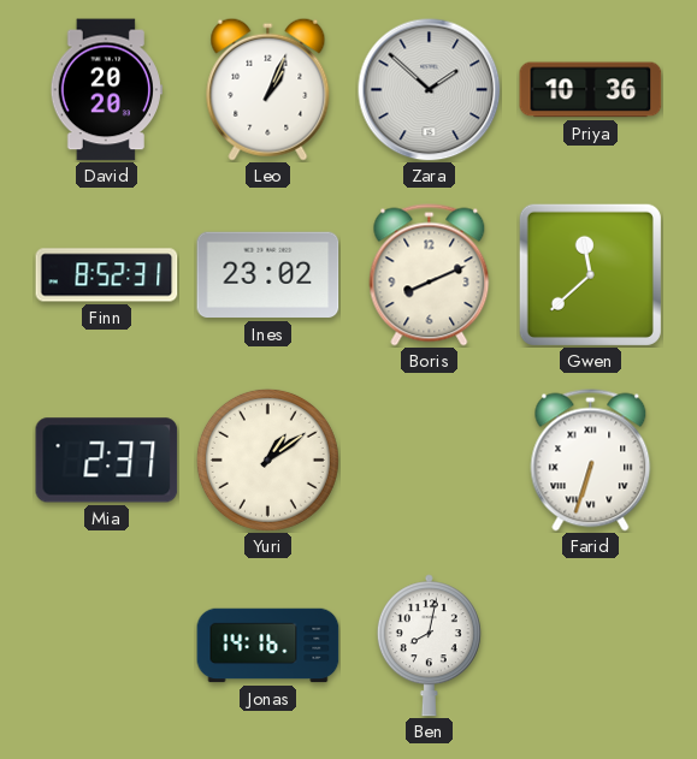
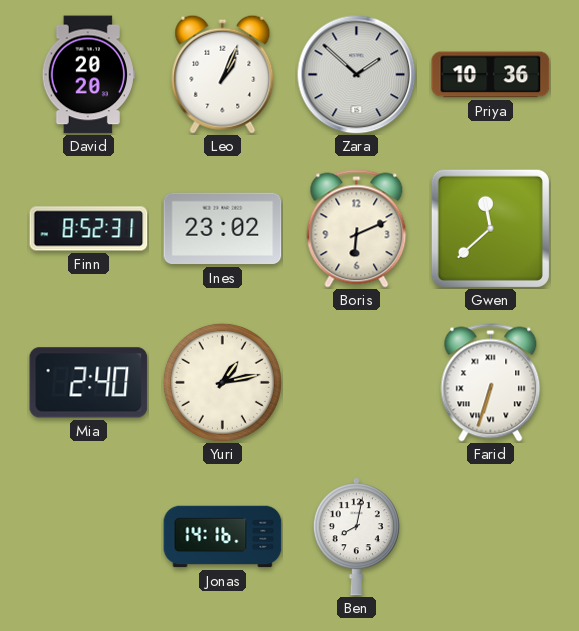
Boris: 8:11 -> 6:11
Mia: 2:37 -> 2:40
Yuri: 1:09 -> 1:13
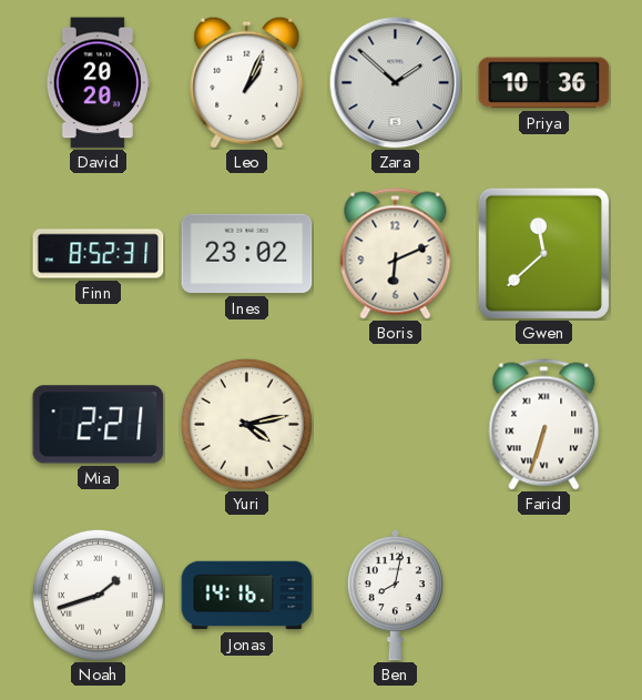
Mia: 2:40 -> 2:21
Yuri: 1:13 -> 4:13
Noah: none -> 1:42
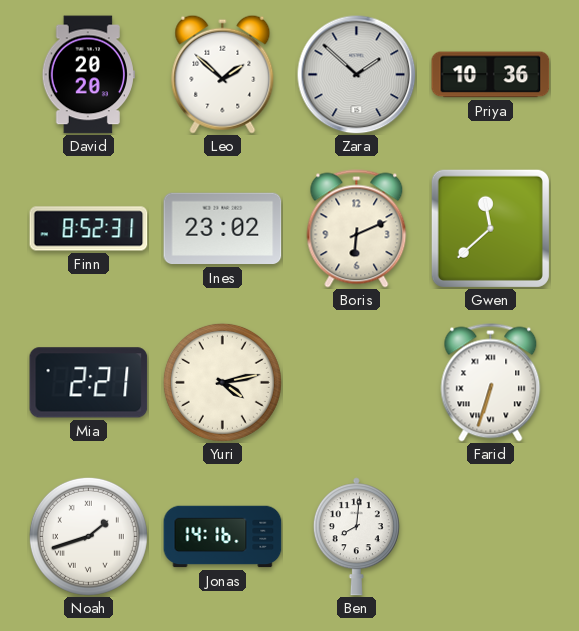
Leo: 1:04 -> 1:52
Ben: 8:02 -> 8:01
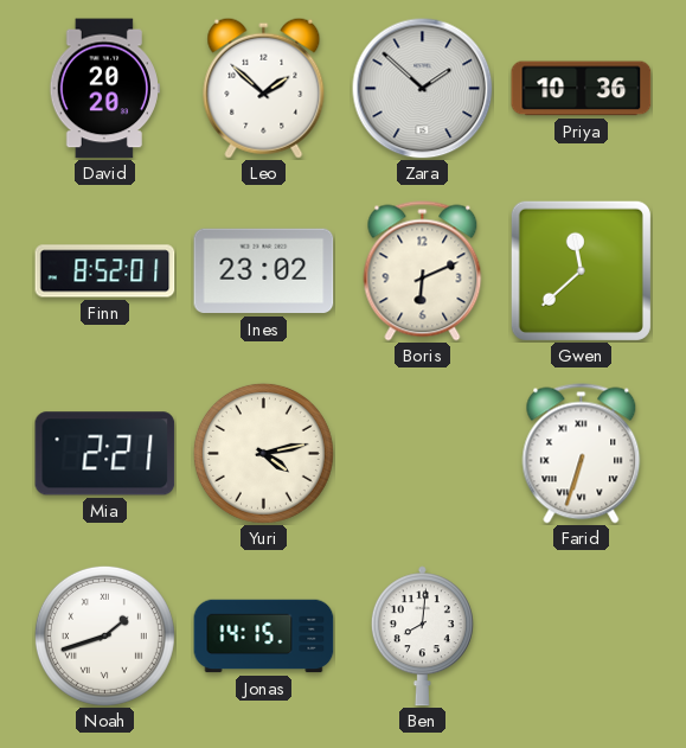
Finn: 8:52:31 -> 8:52:01
Jonas: 14:16 -> 14:15
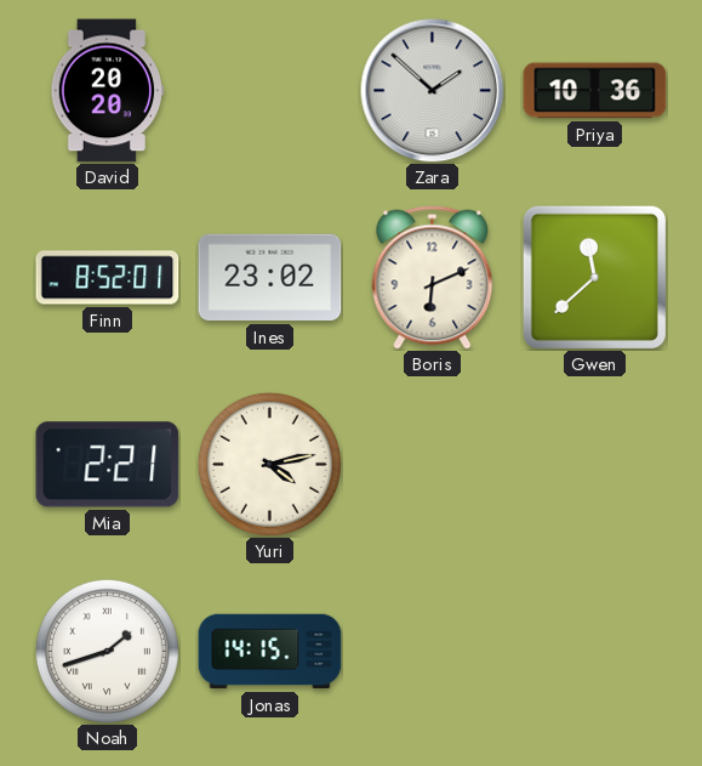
Leo: 1:52 -> none
Farid: 6:33 -> none
Ben: 8:01 -> none
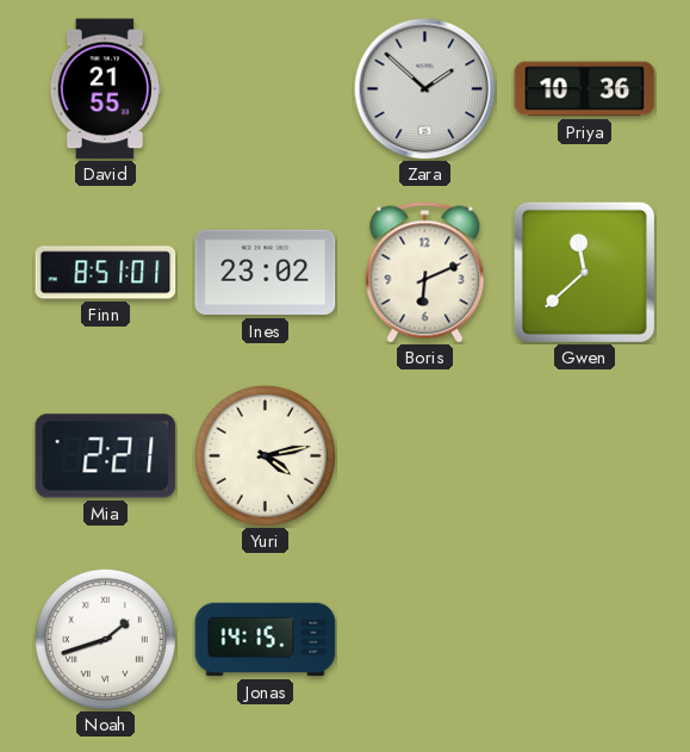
David: 20:20 -> 21:55
Finn: 8:52 -> 8:51
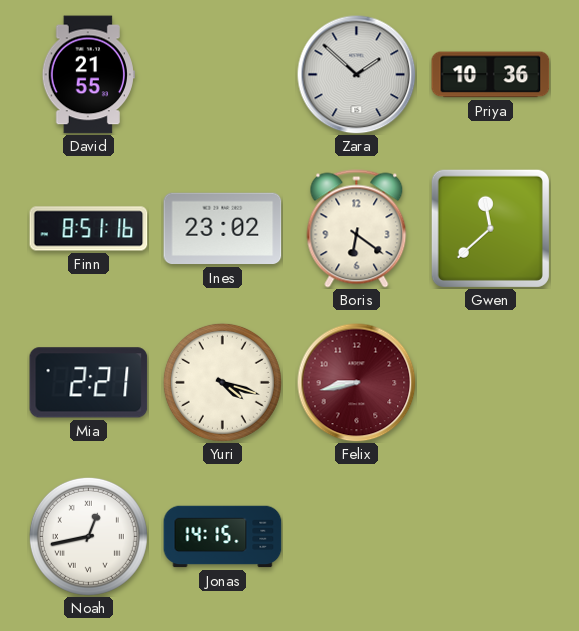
Finn: 8:51:01 -> 8:51:16
Boris: 6:11 -> 6:21
Yuri: 4:13 -> 4:18
Felix: none -> 8:43
Noah: 1:42 -> 12:43
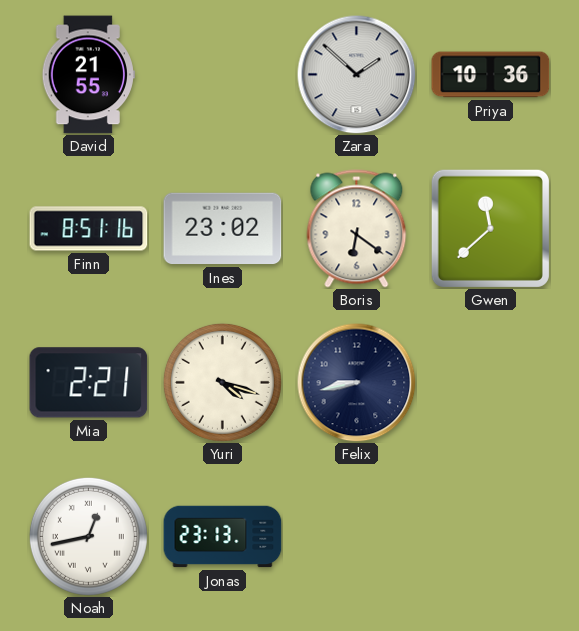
Felix dial: burgundy -> navy
Jonas: 14:15 -> 23:13
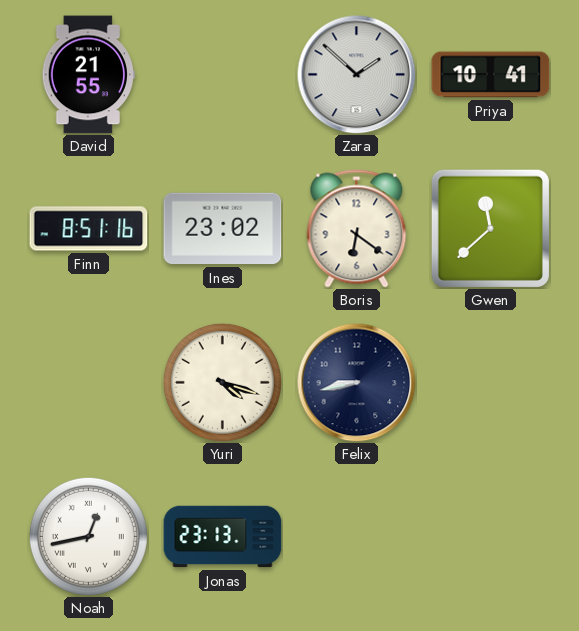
Priya: 10:36 -> 10:41
Mia: 2:21 -> none
